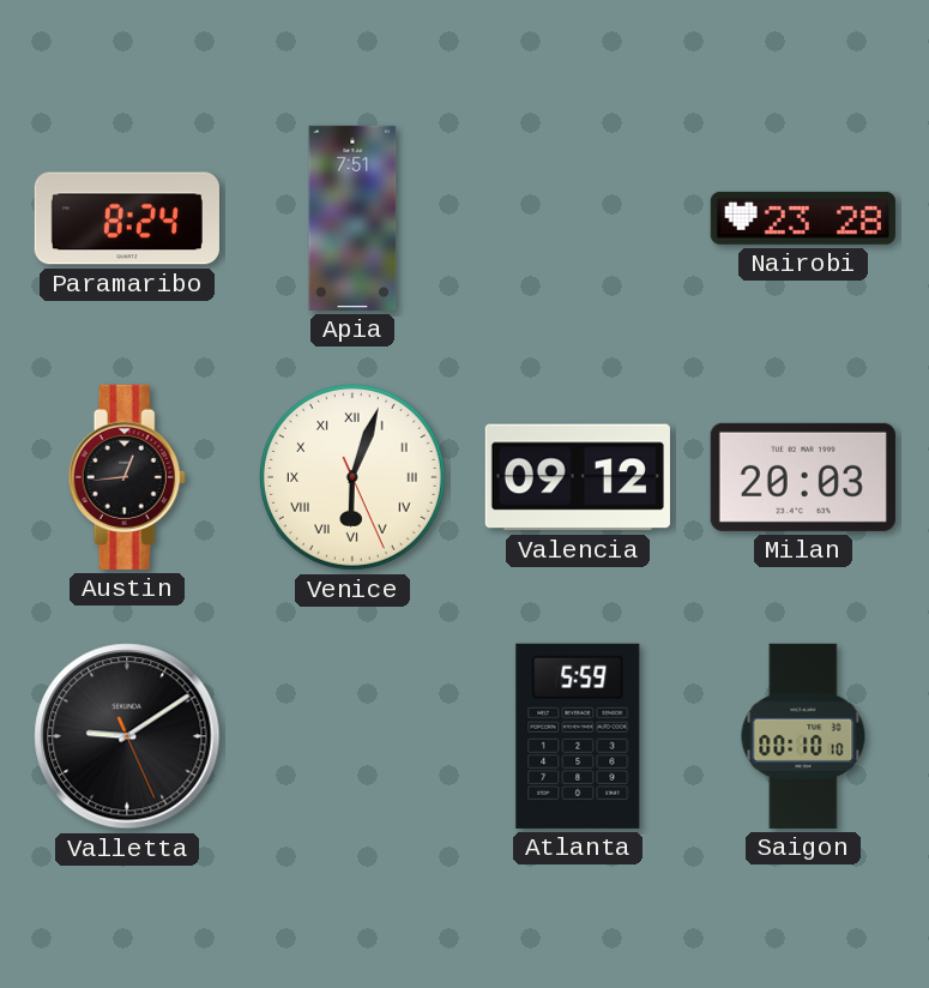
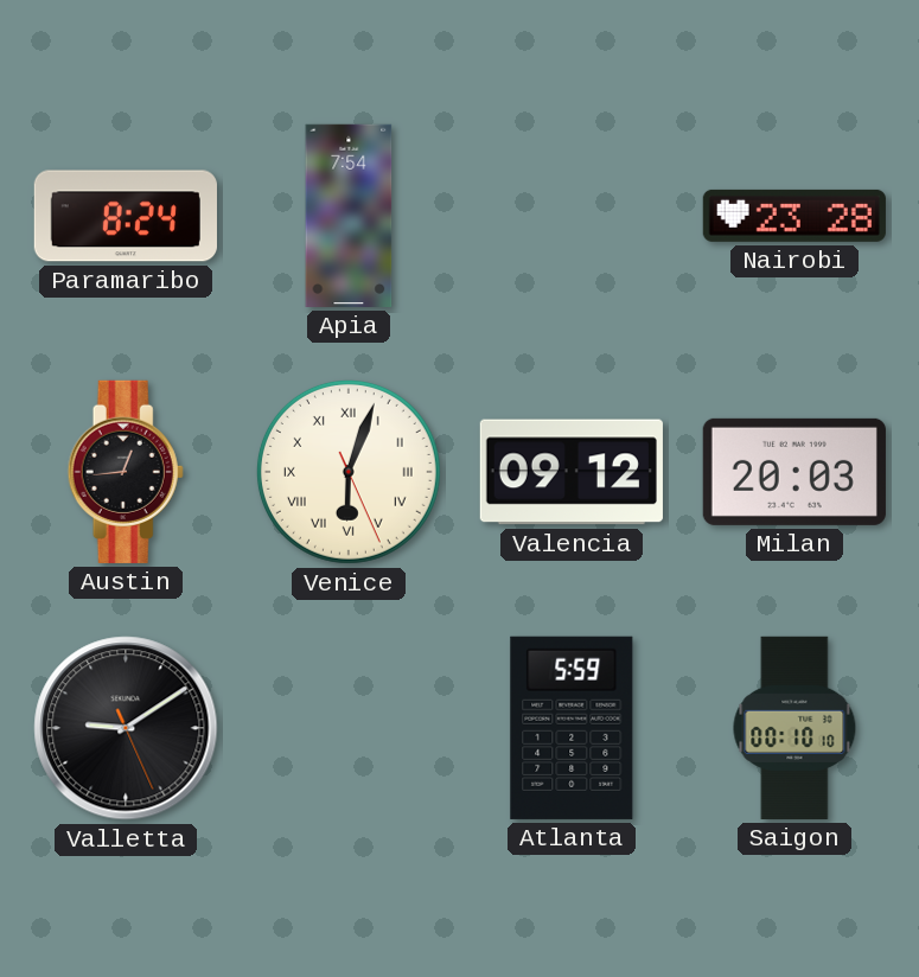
Apia: 7:51 -> 7:54
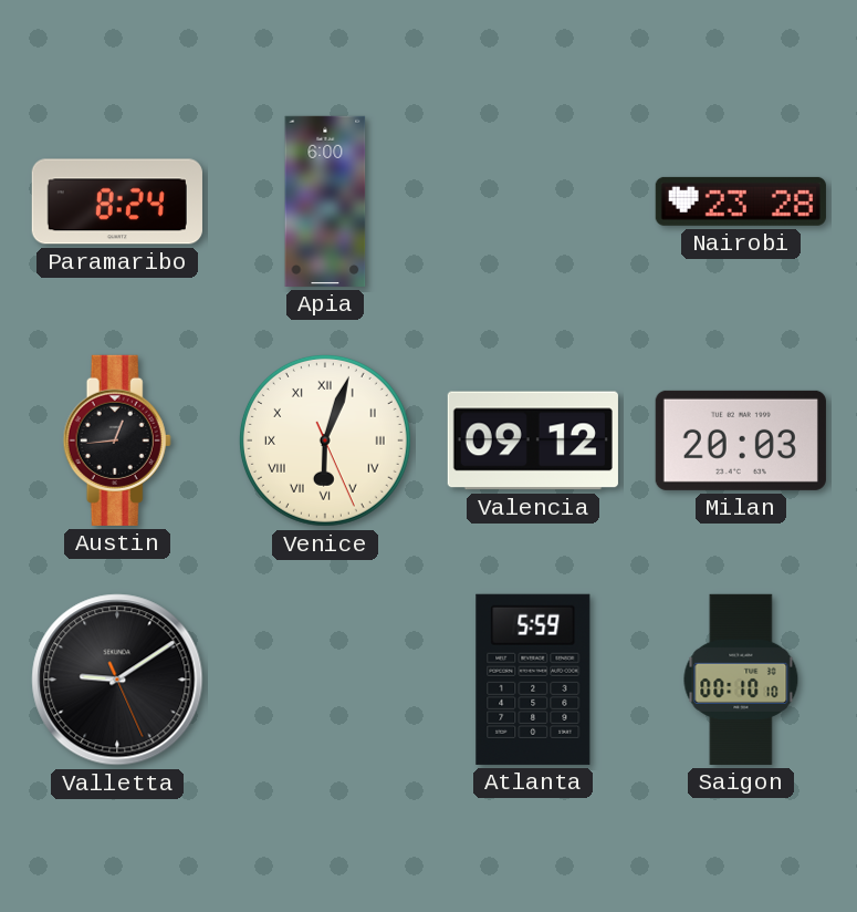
Apia: 7:54 -> 6:00
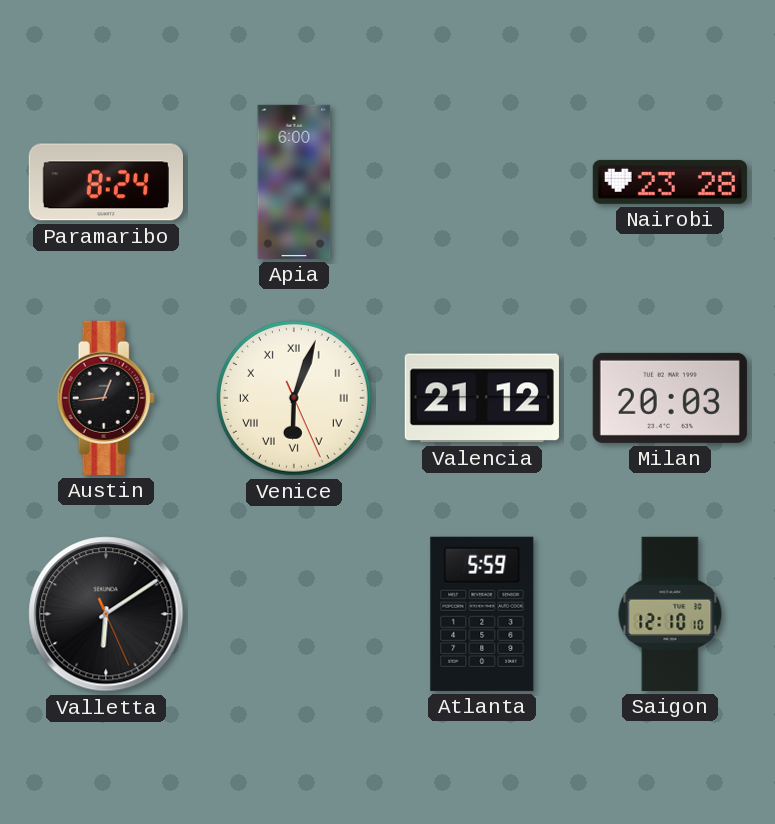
Valencia: 09:12 -> 21:12
Valletta: 9:09 -> 6:09
Saigon: 00:10 -> 12:10
